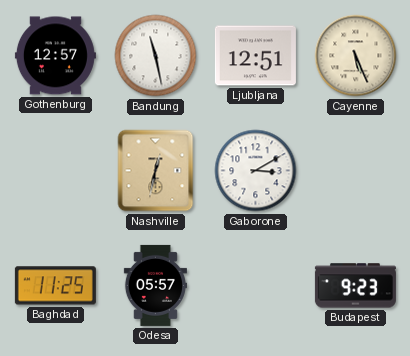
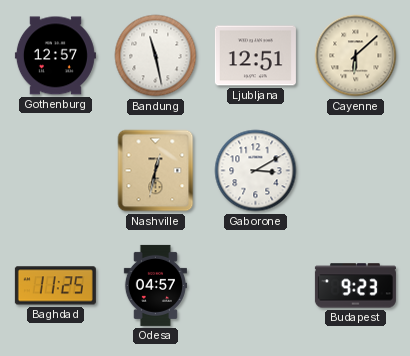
Cayenne: 5:26 -> 6:08
Odesa: 05:57 -> 04:57
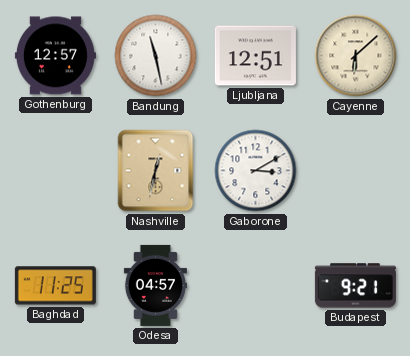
Budapest: 9:23 -> 9:21
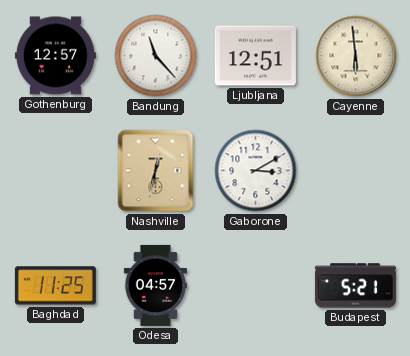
Bandung: 11:28 -> 11:23
Cayenne: 6:08 -> 5:59
Budapest: 9:21 -> 5:21
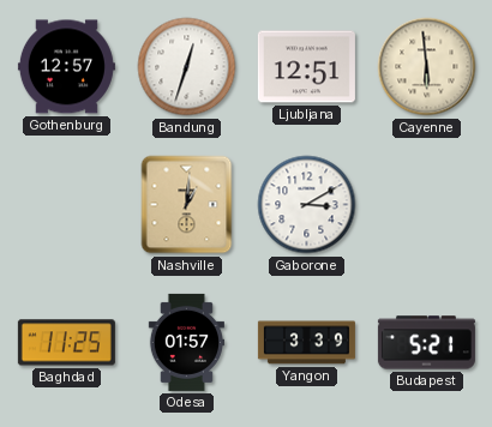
Bandung: 11:23 -> 12:33
Nashville: 12:32 -> 1:01
Odesa: 04:57 -> 01:57
Yangon: none -> 3:39
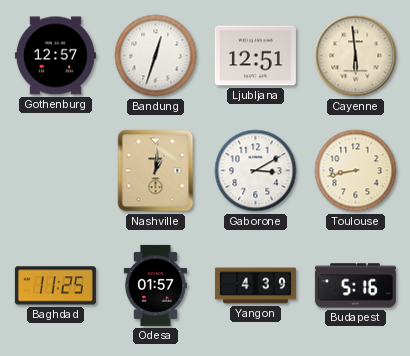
Toulouse: none -> 8:43
Yangon: 3:39 -> 4:39
Budapest: 5:21 -> 5:16
